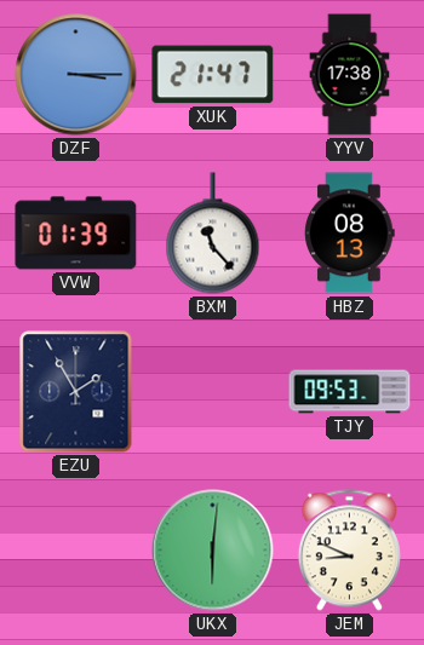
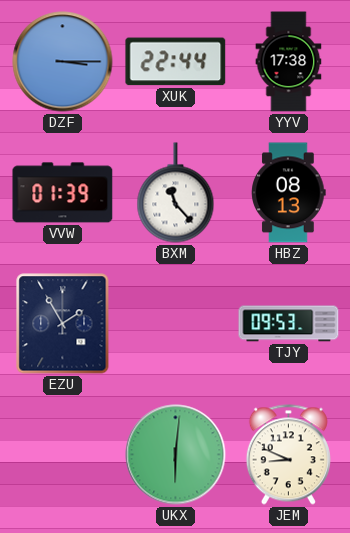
XUK: 21:47 -> 22:44
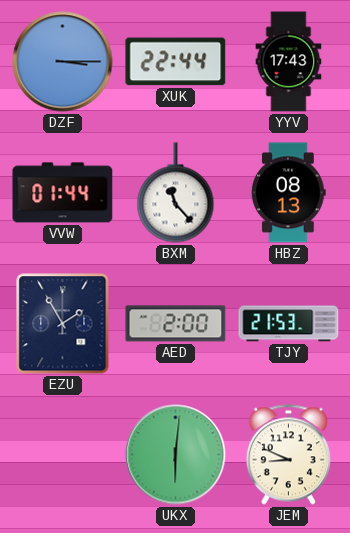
YYV: 17:38 -> 17:43
VVW: 01:39 -> 01:44
AED: none -> 2:00
TJY: 09:53 -> 21:53
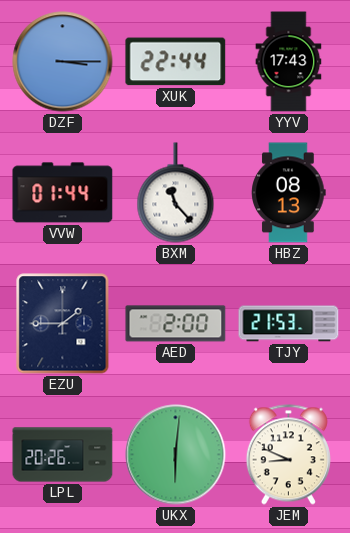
EZU: 1:55 -> 1:45
LPL: none -> 20:26
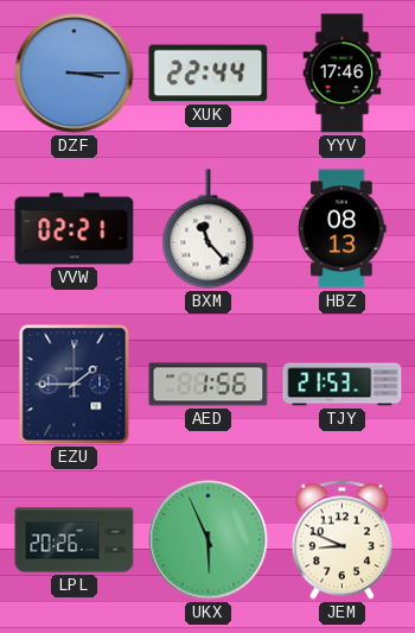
YYV: 17:43 -> 17:46
VVW: 01:44 -> 02:21
AED: 2:00 -> 1:56
UKX: 6:01 -> 5:56
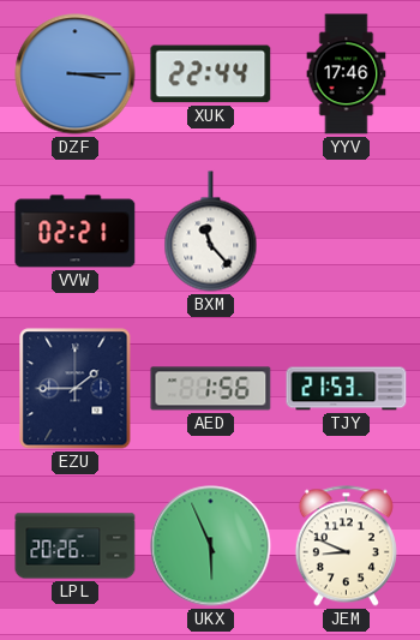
HBZ: 08:13 -> none
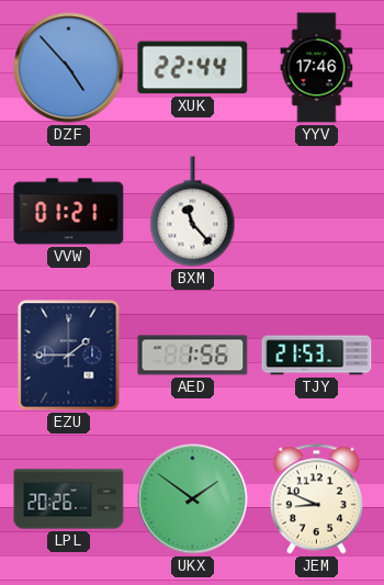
DZF: 3:15 -> 4:53
VVW: 02:21 -> 01:21
UKX: 5:56 -> 1:51
